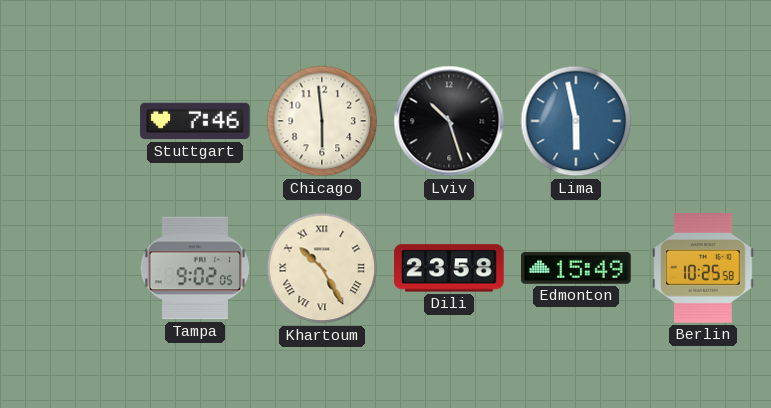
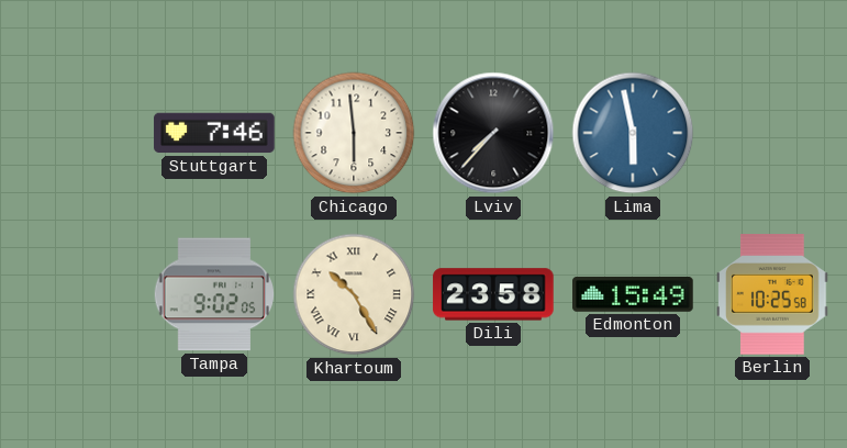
Lviv: 10:27 -> 7:37
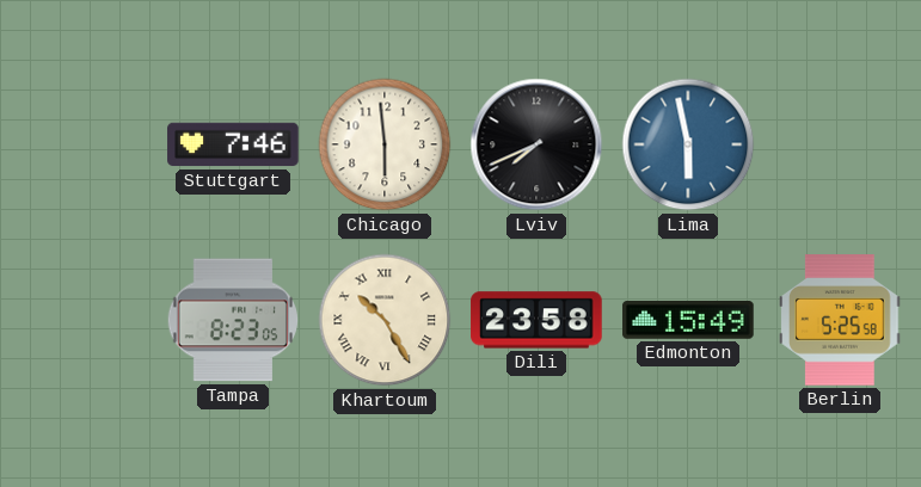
Lviv: 7:37 -> 7:41
Tampa: 9:02 -> 8:23
Berlin: 10:25 -> 5:25
